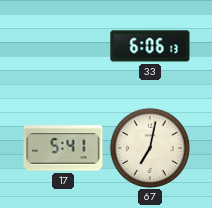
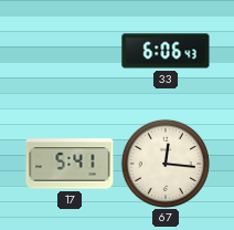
33: 6:06:13 -> 6:06:43
67: 7:02 -> 12:16
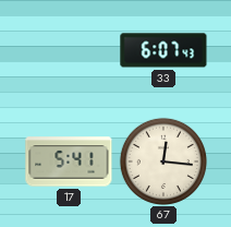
33: 6:06 -> 6:07
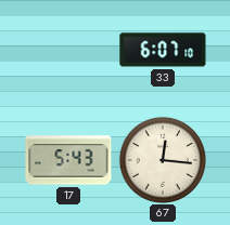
33: 6:07:43 -> 6:07:10
17: 5:41 -> 5:43
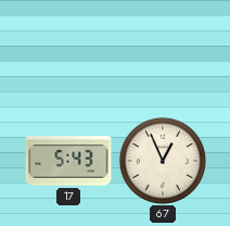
33: 6:07 -> none
67: 12:16 -> 12:56
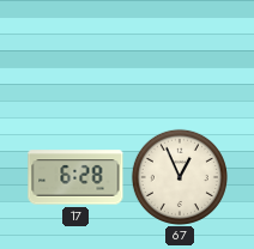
17: 5:43 -> 6:28
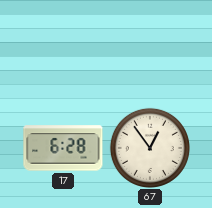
67: 12:56 -> 12:54
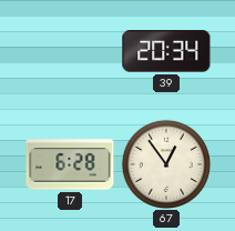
39: none -> 20:34
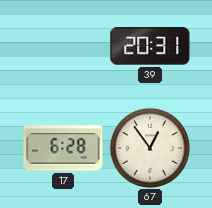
39: 20:34 -> 20:31
